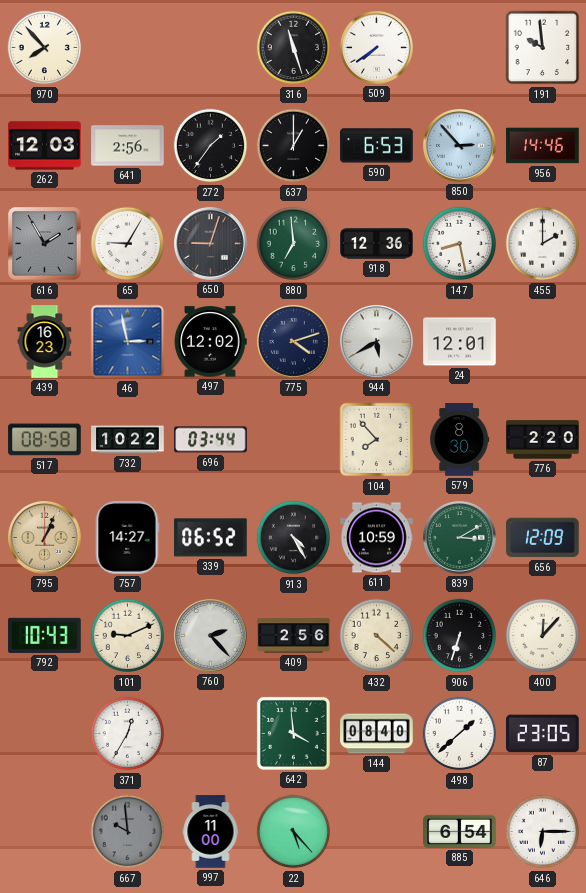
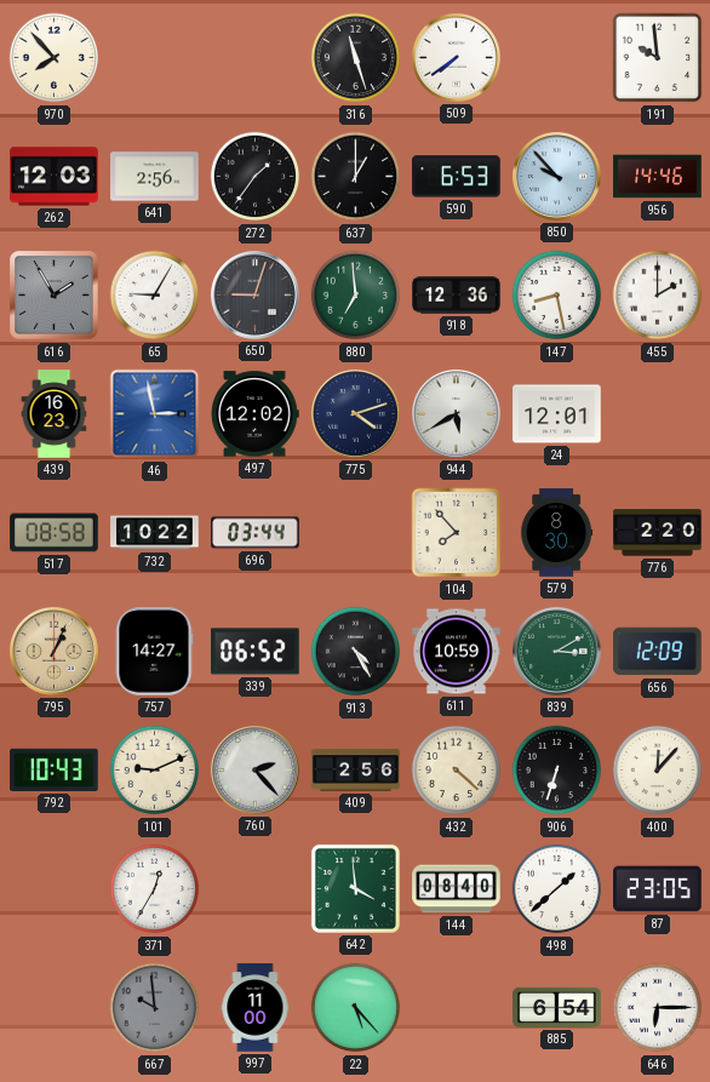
850: 2:53 -> 9:53
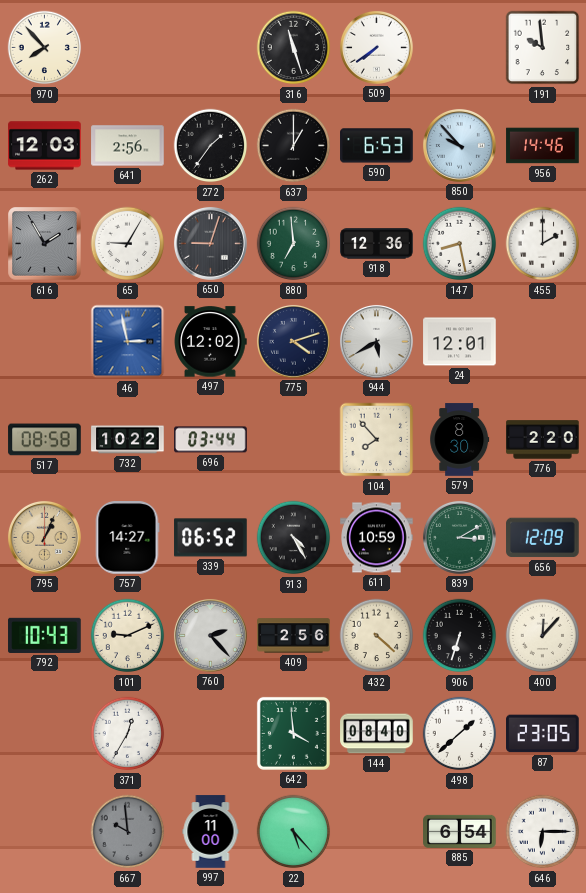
439: 16:23 -> none
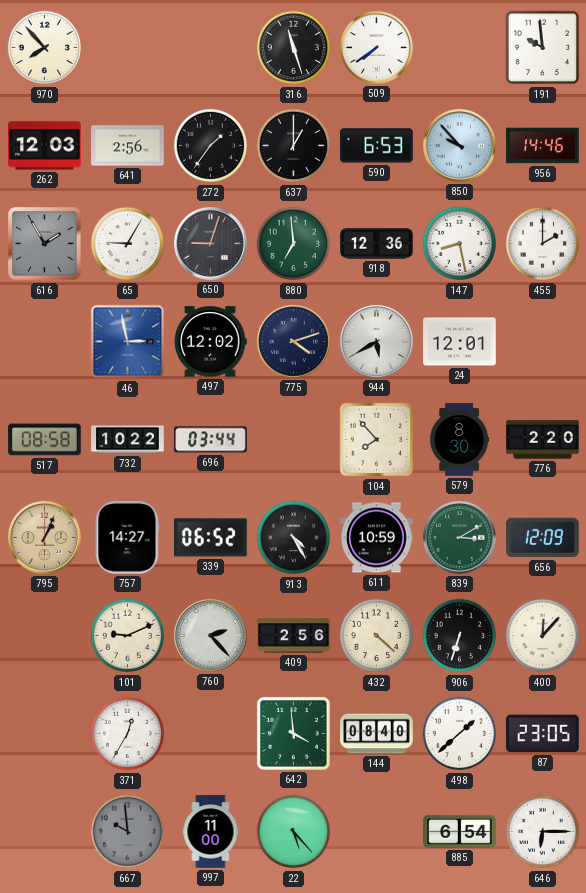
792: 10:43 -> none
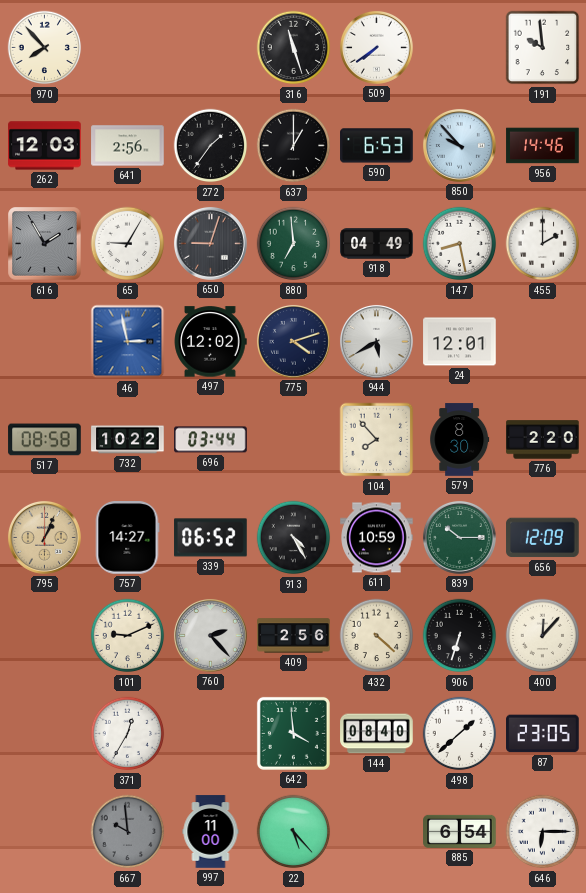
918: 12:36 -> 04:49
839: 3:10 -> 10:15
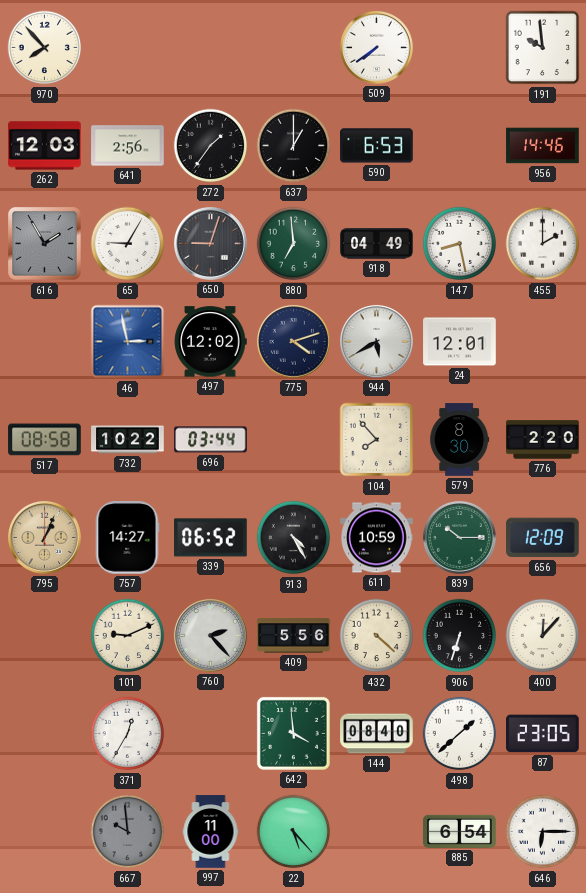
316: 11:27 -> none
850: 9:53 -> none
409: 2:56 -> 5:56
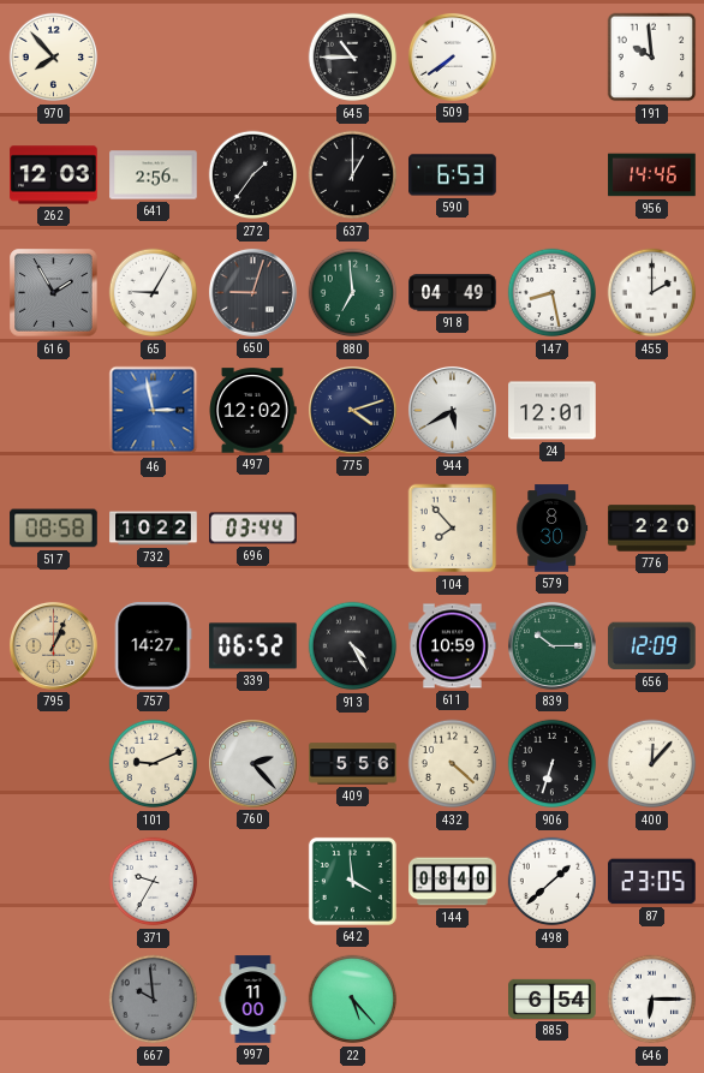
645: none -> 10:45
371: 12:35 -> 9:35
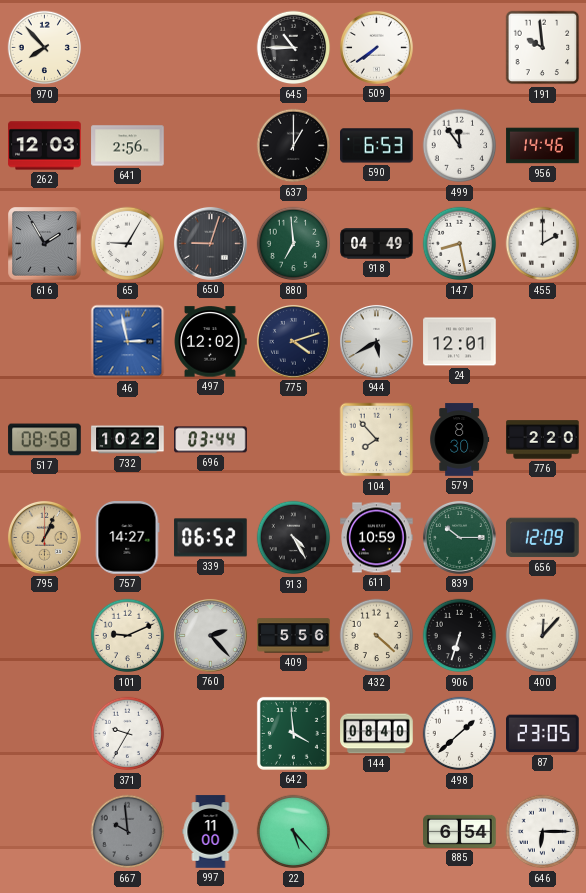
272: 1:36 -> none
499: none -> 11:54
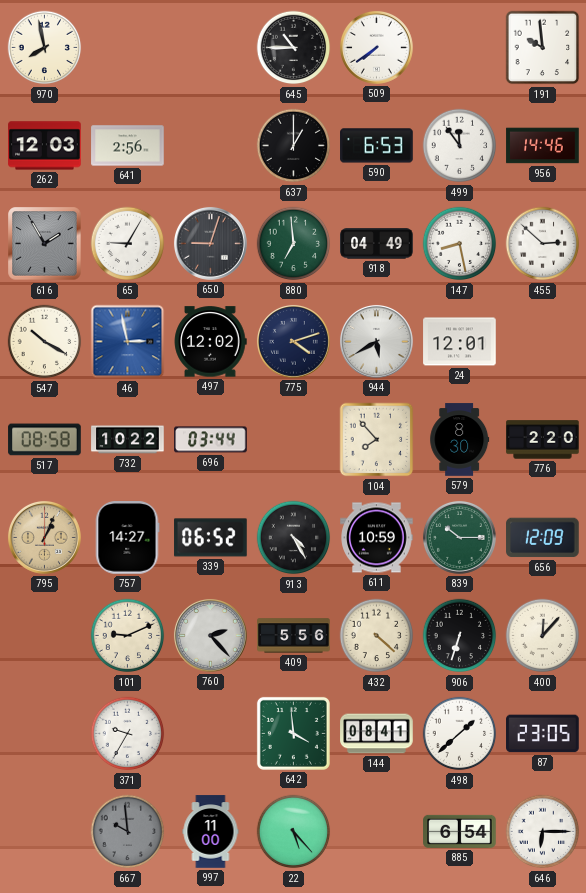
970: 7:53 -> 7:58
455: 2:00 -> 2:52
547: none -> 10:20
144: 08:40 -> 08:41
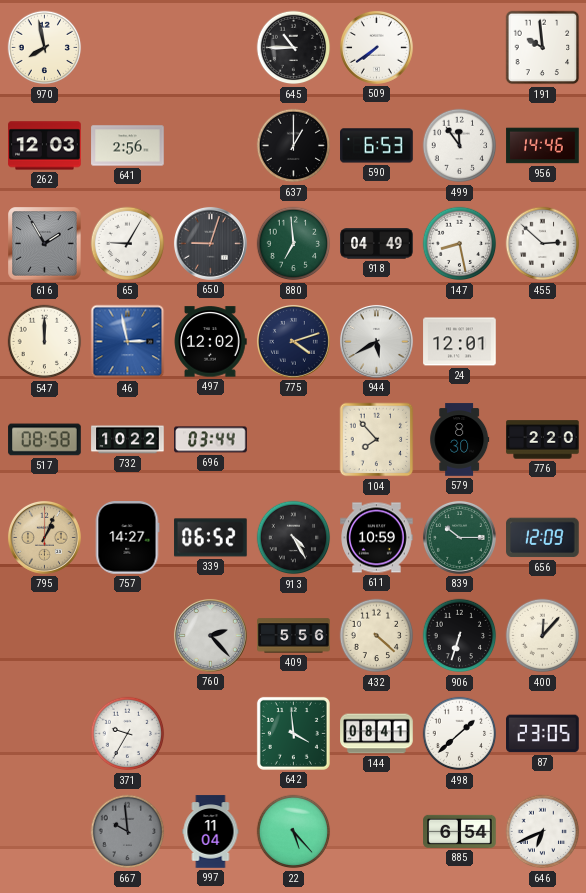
547: 10:20 -> 12:00
101: 9:11 -> none
997: 11:00 -> 11:04
646: 6:15 -> 6:41
